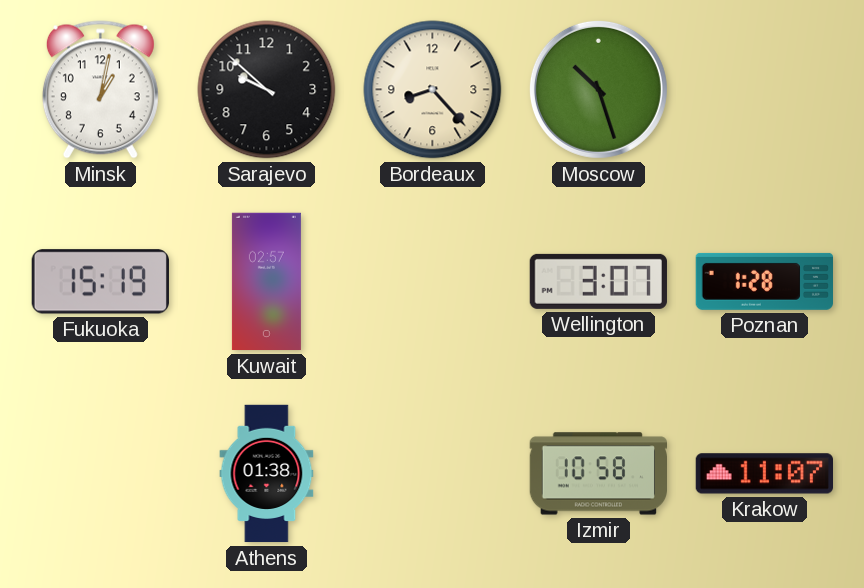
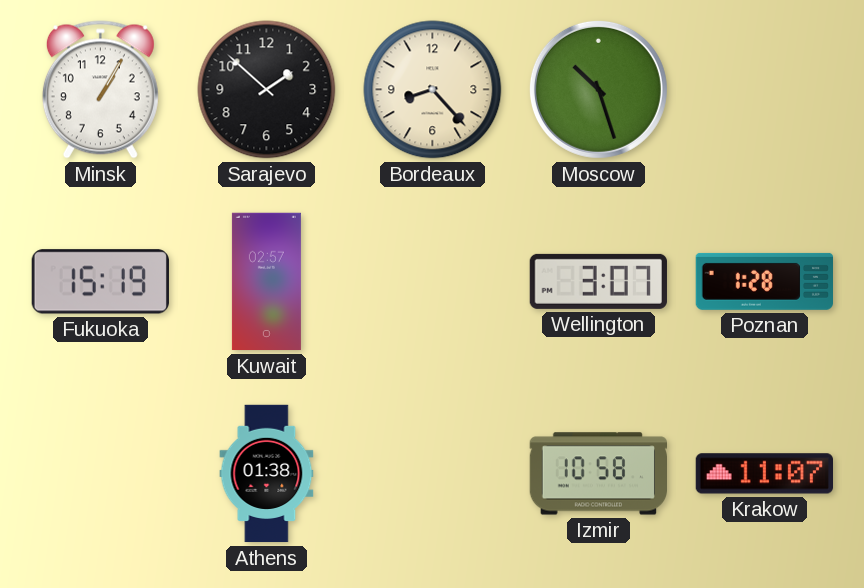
Minsk: 1:02 -> 1:05
Sarajevo: 9:52 -> 1:52
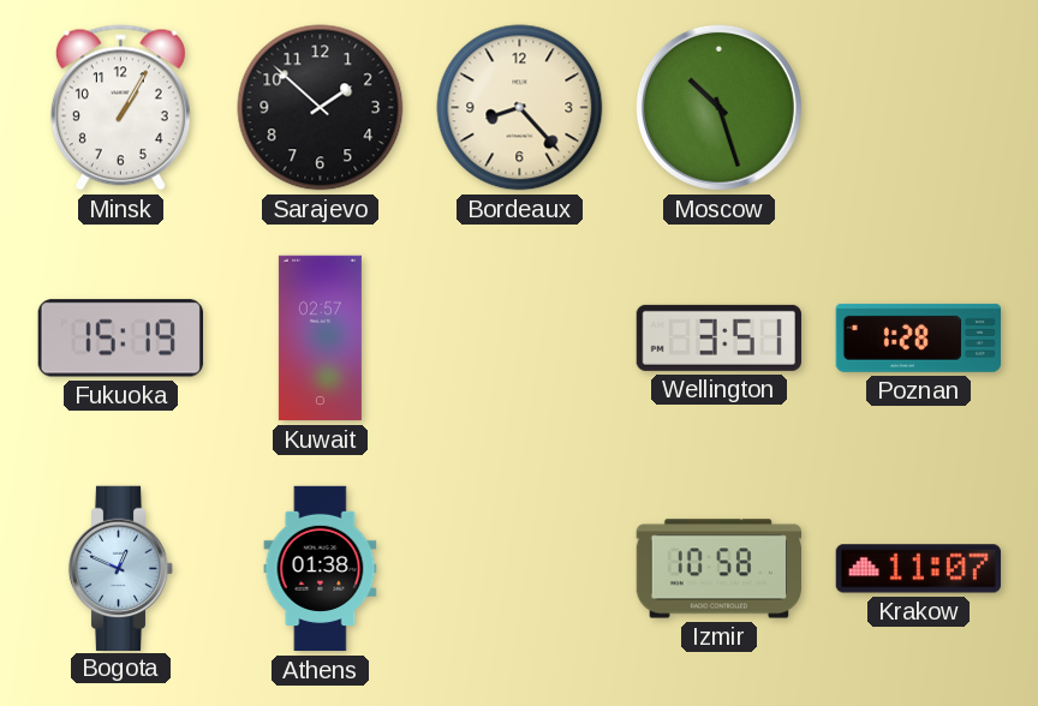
Wellington: 3:07 -> 3:51
Bogota: none -> 12:49
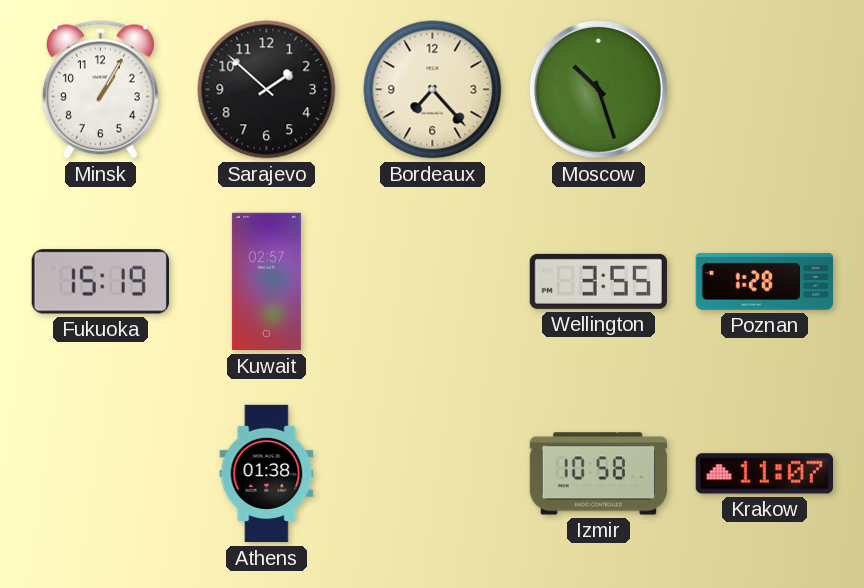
Bordeaux: 8:23 -> 7:23
Wellington: 3:51 -> 3:55
Bogota: 12:49 -> none
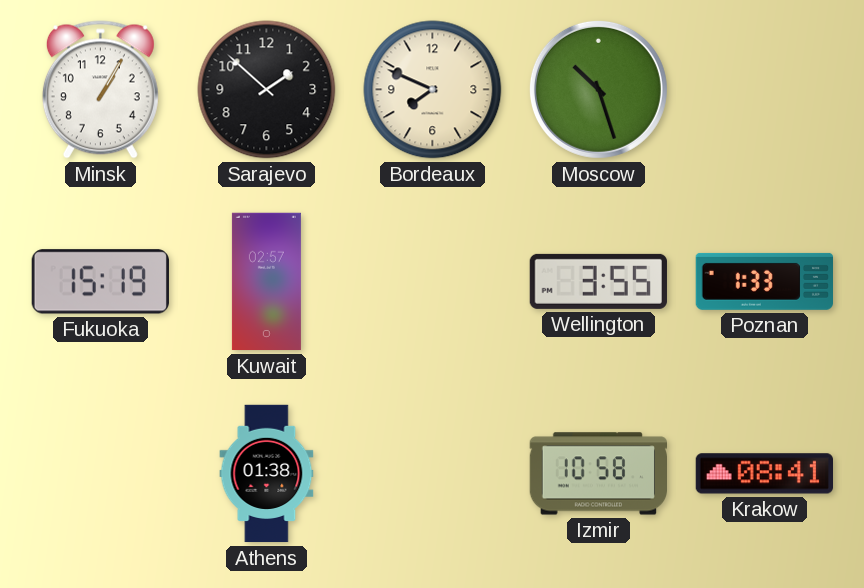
Bordeaux: 7:23 -> 7:49
Poznan: 1:28 -> 1:33
Krakow: 11:07 -> 08:41
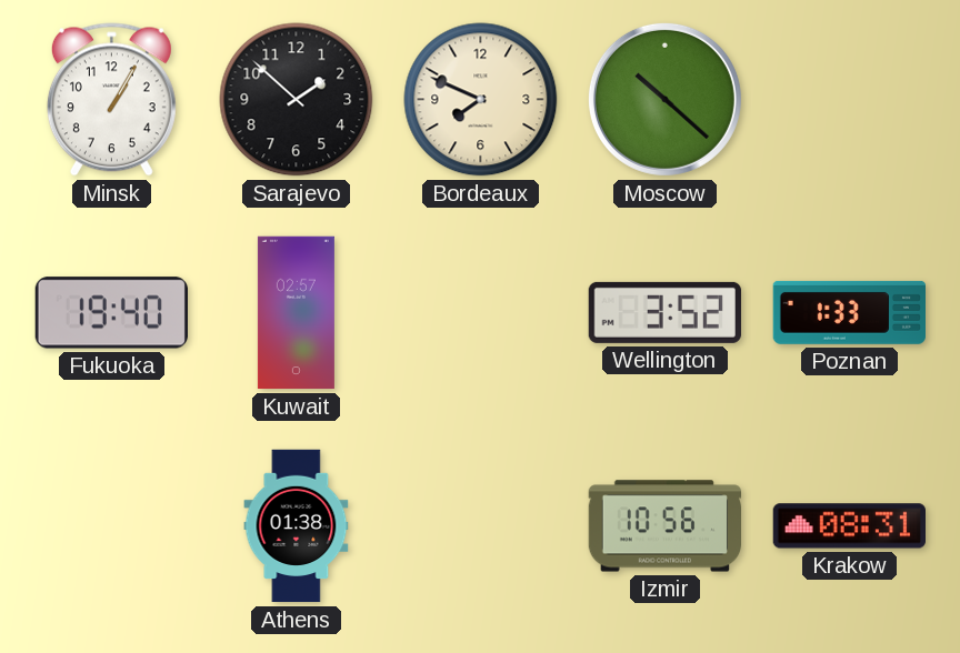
Moscow: 10:27 -> 10:22
Fukuoka: 15:19 -> 19:40
Wellington: 3:55 -> 3:52
Izmir: 10:58 -> 10:56
Krakow: 08:41 -> 08:31
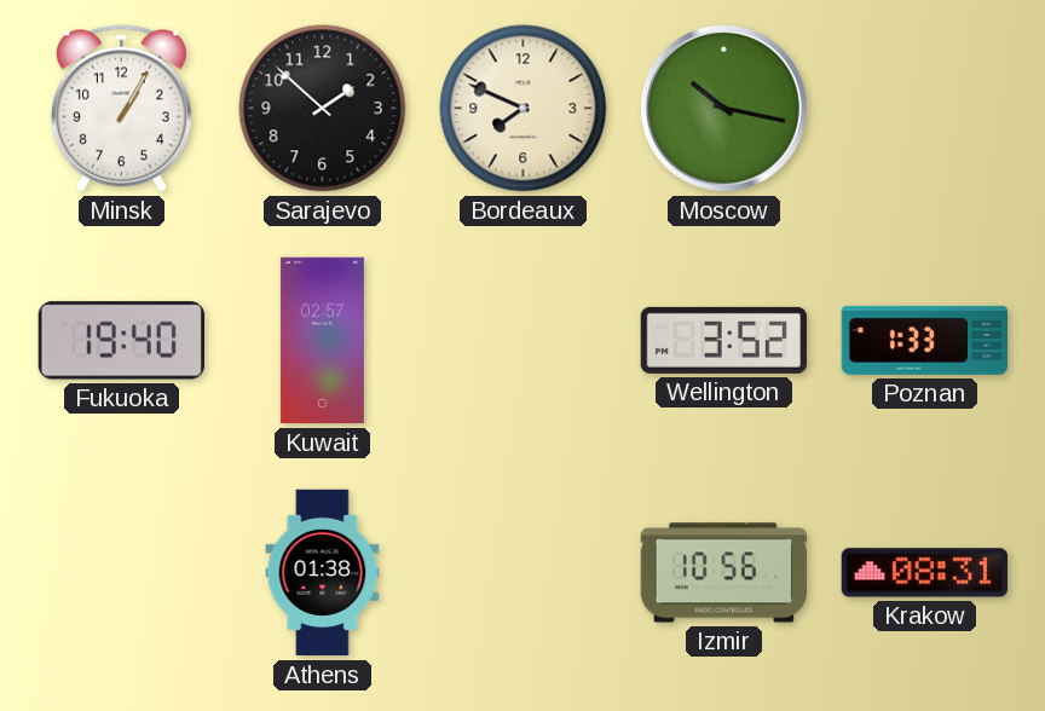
Moscow: 10:22 -> 10:17
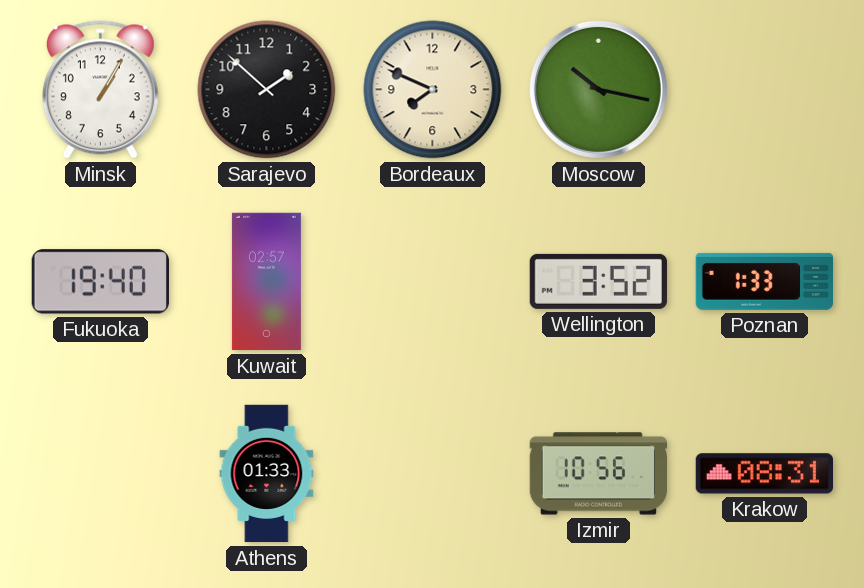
Athens: 01:38 -> 01:33
